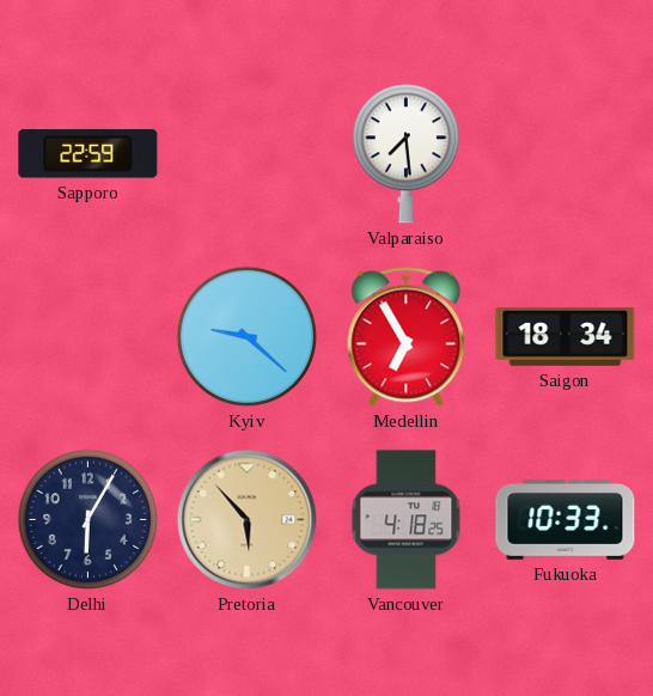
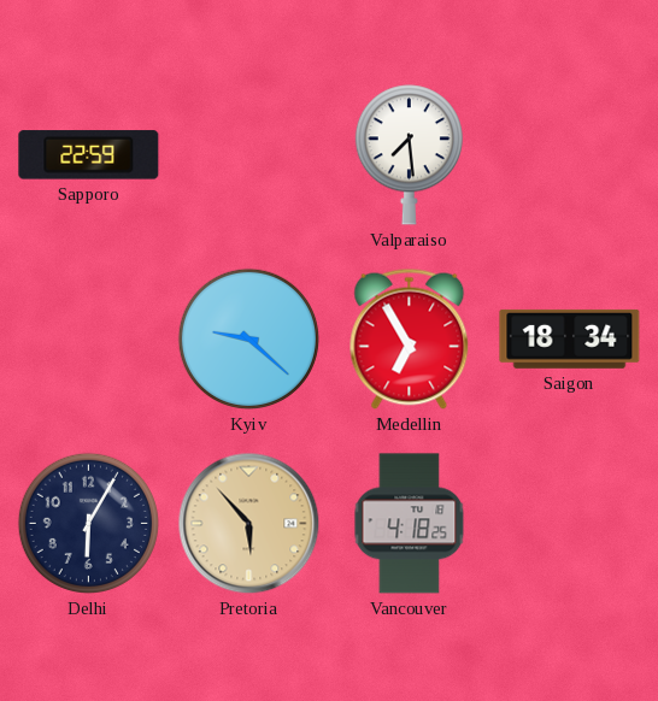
Fukuoka: 10:33 -> none
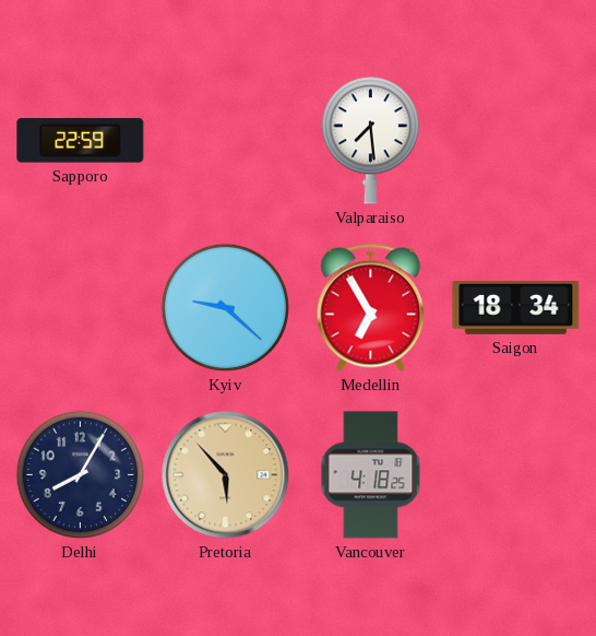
Delhi: 6:05 -> 8:05
